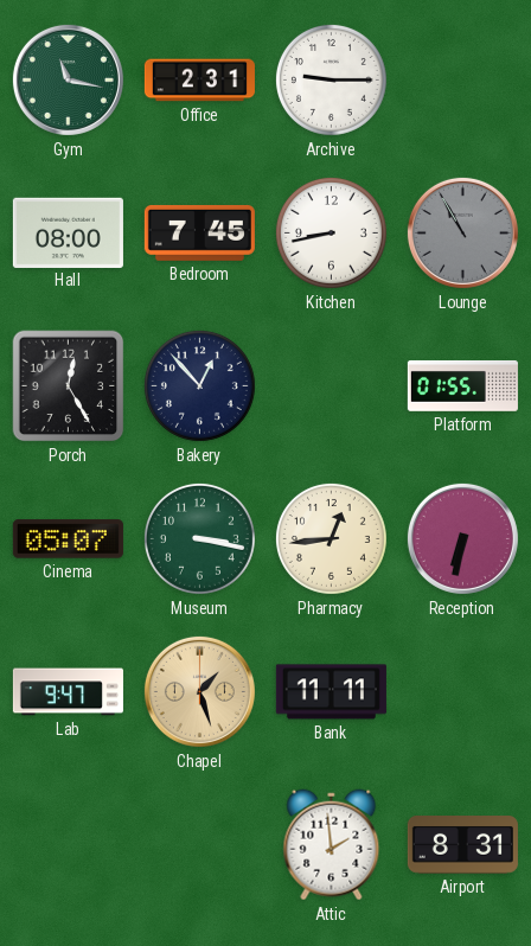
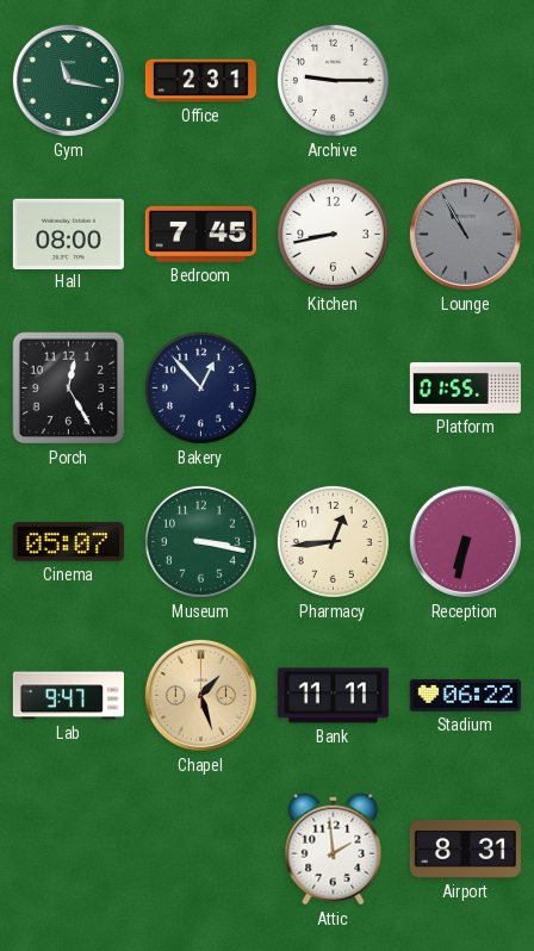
Stadium: none -> 06:22
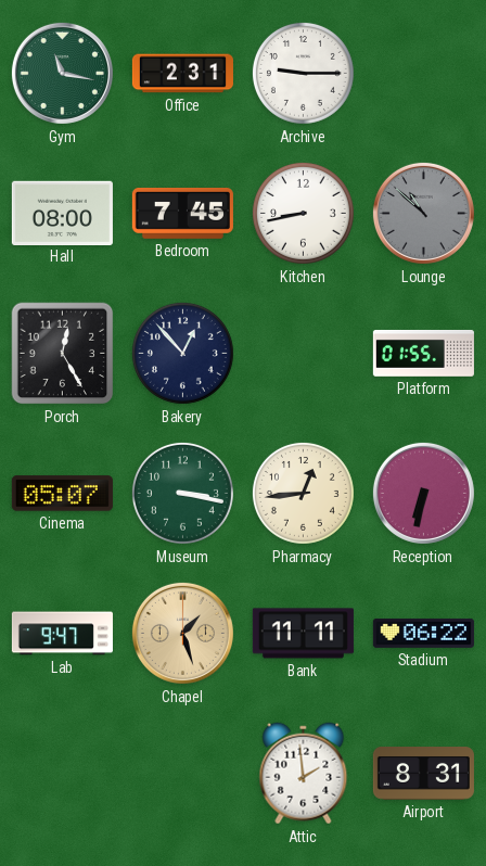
Lounge: 10:55 -> 10:52
